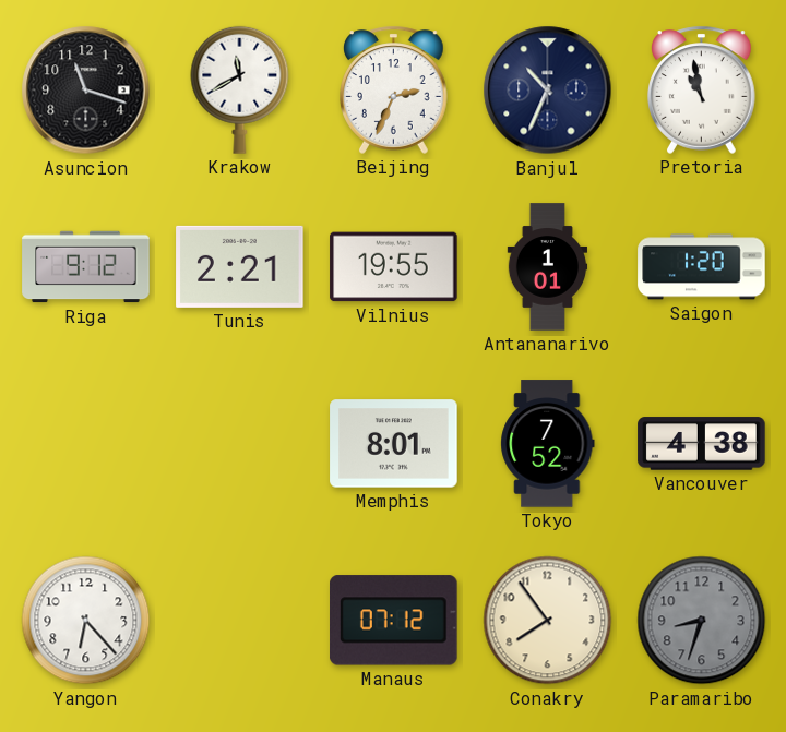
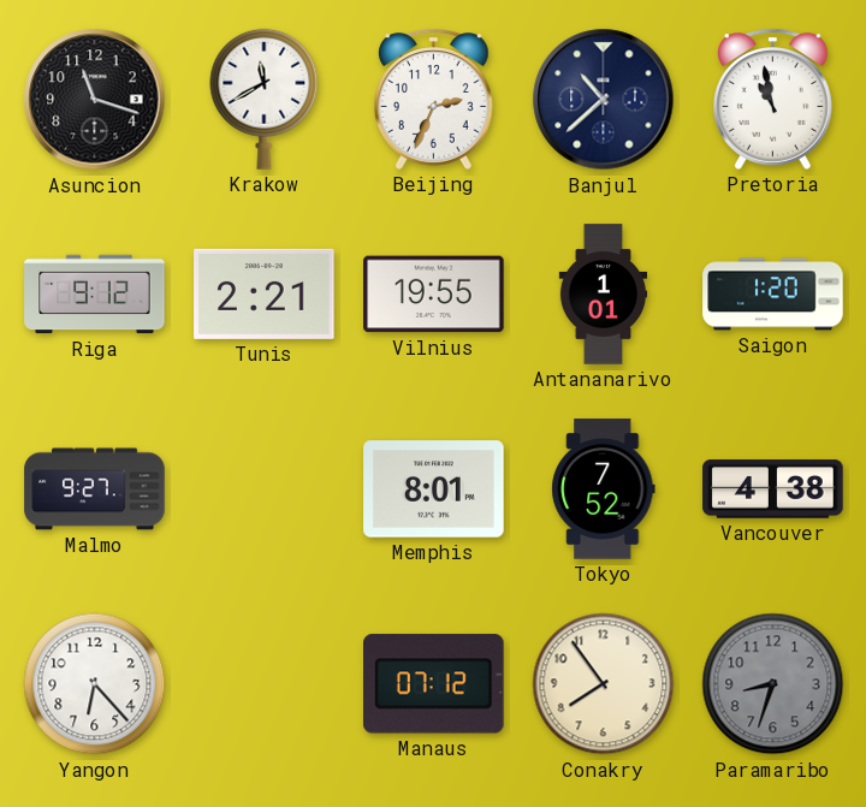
Banjul: 10:34 -> 10:38
Malmo: none -> 9:27
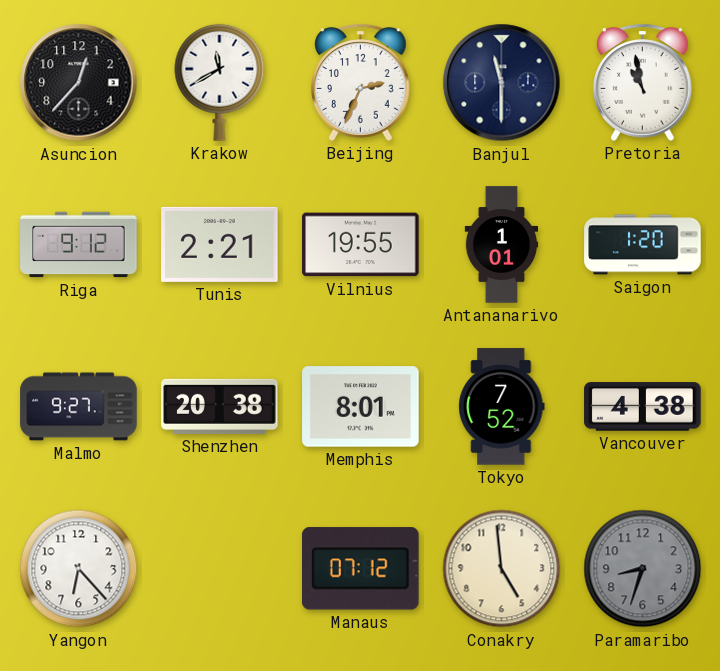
Asuncion: 11:18 -> 12:37
Banjul: 10:38 -> 11:30
Shenzhen: none -> 20:38
Conakry: 7:54 -> 4:59
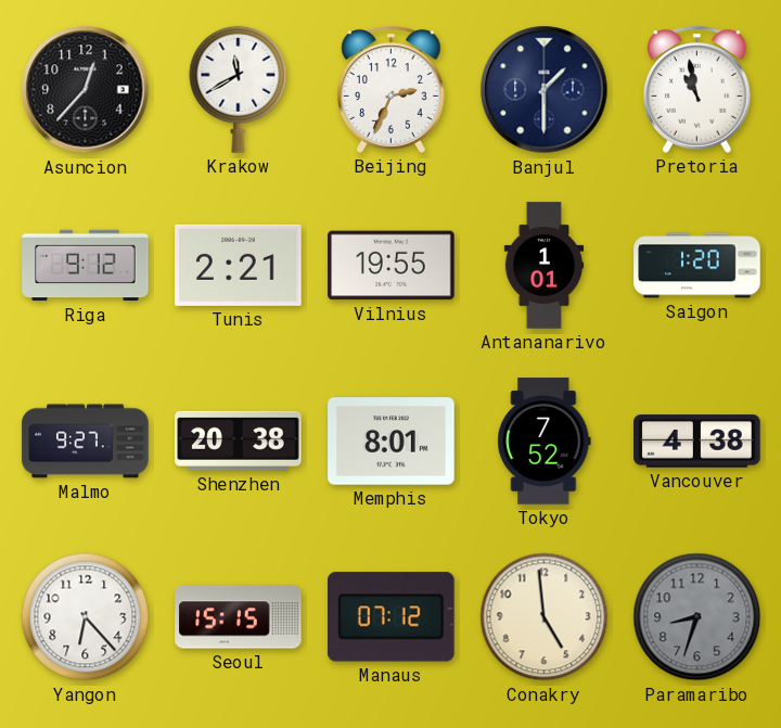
Banjul: 11:30 -> 1:30
Seoul: none -> 15:15
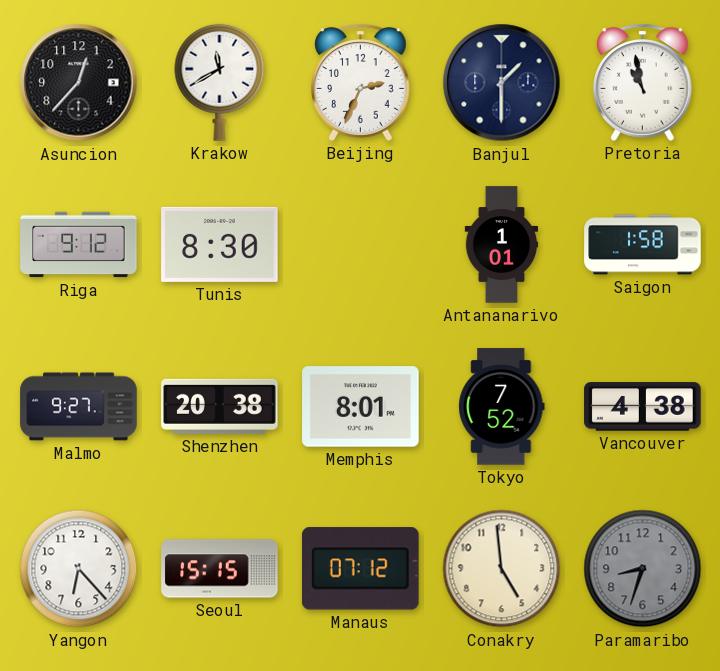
Tunis: 2:21 -> 8:30
Vilnius: 19:55 -> none
Saigon: 1:20 -> 1:58
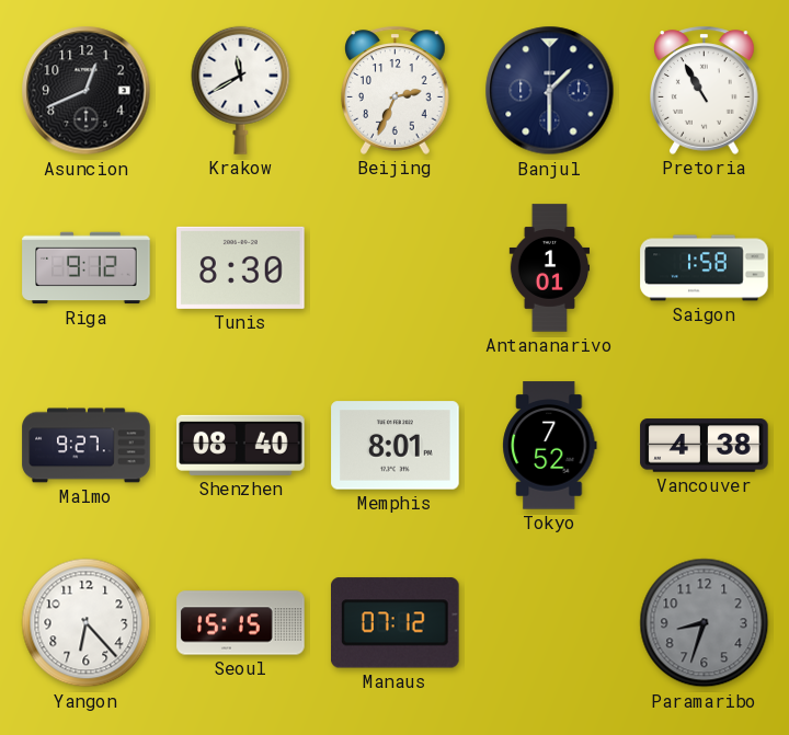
Asuncion: 12:37 -> 12:41
Pretoria: 10:58 -> 10:55
Shenzhen: 20:38 -> 08:40
Conakry: 4:59 -> none
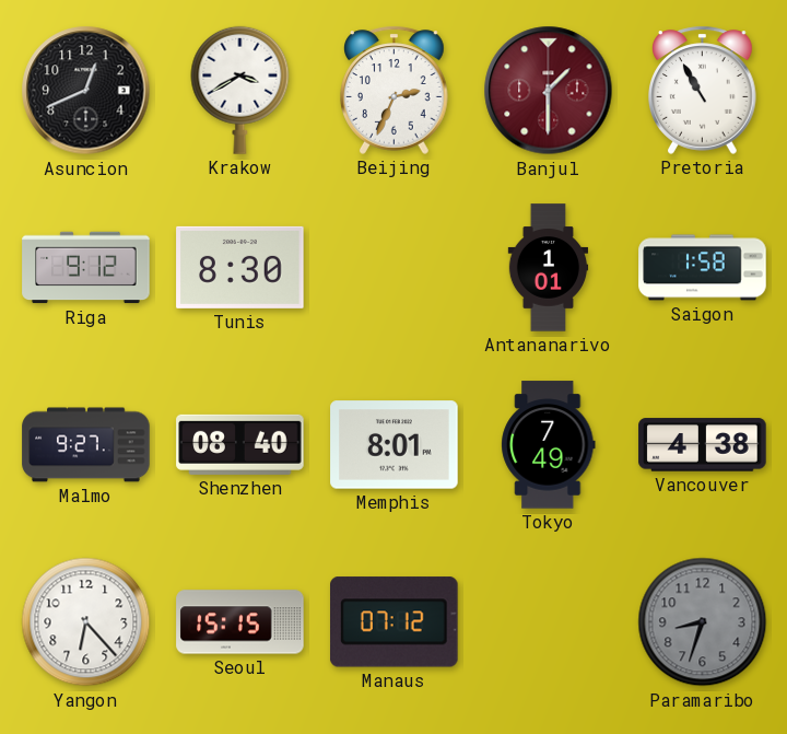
Krakow: 11:40 -> 3:40
Banjul dial: navy -> burgundy
Tokyo: 7:52 -> 7:49
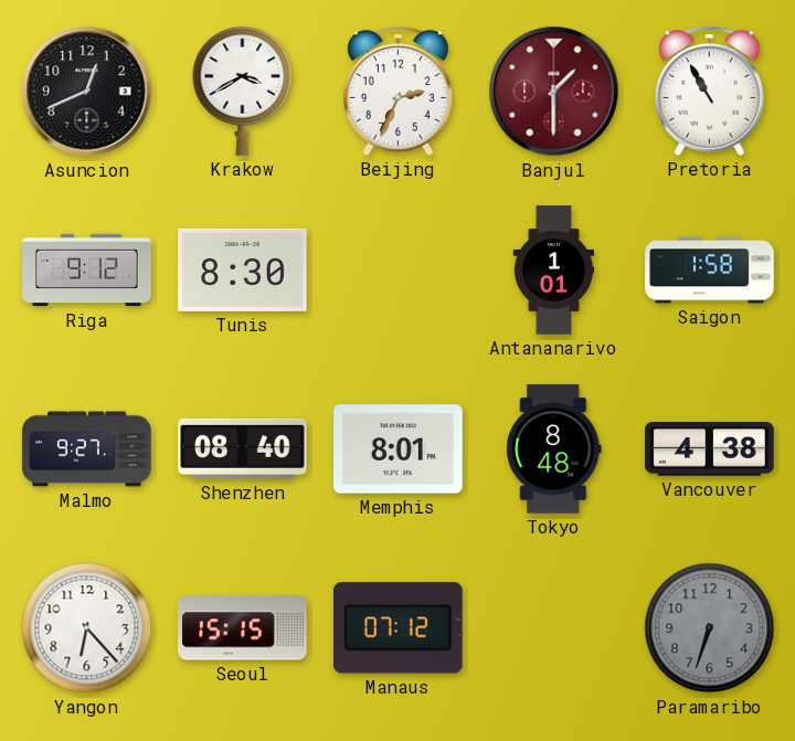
Tokyo: 7:49 -> 8:48
Paramaribo: 8:33 -> 6:33
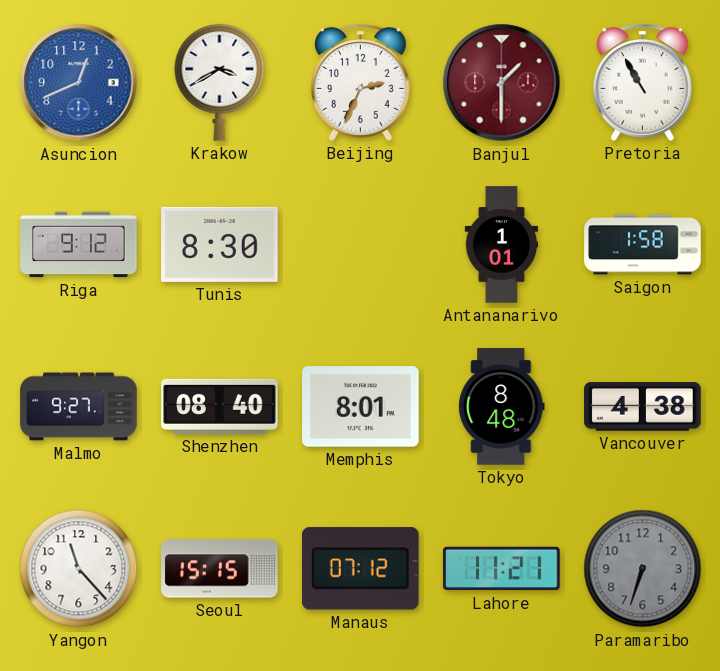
Asuncion dial: black -> blue
Yangon: 6:23 -> 11:23
Lahore: none -> 11:21
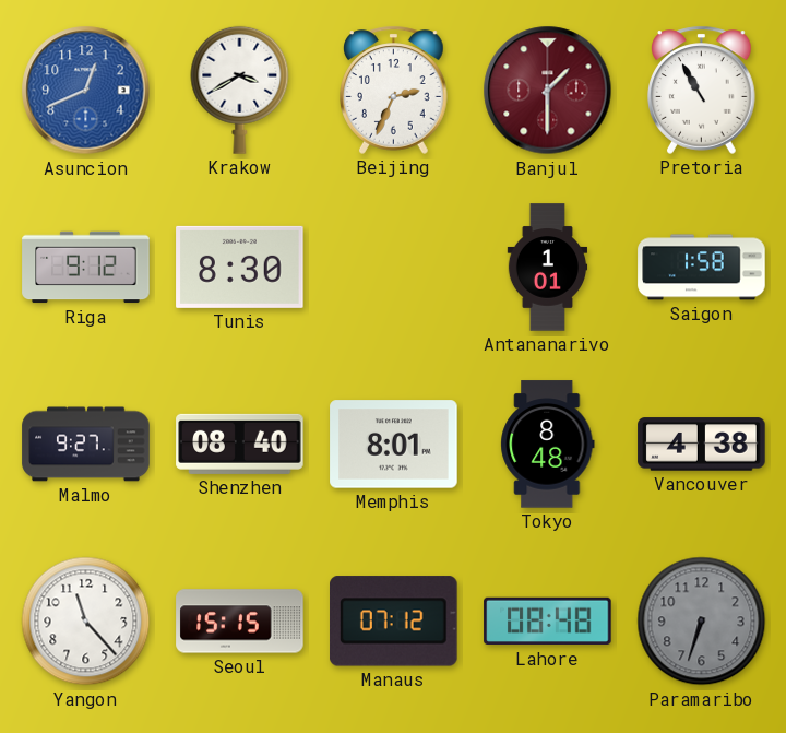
Lahore: 11:21 -> 08:48
